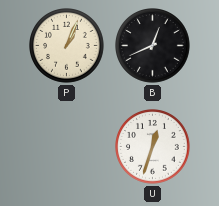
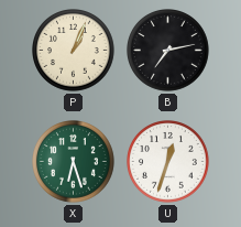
B: 12:41 -> 7:13
X: none -> 6:27
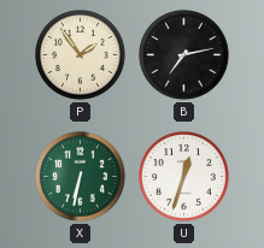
P: 1:04 -> 1:54
X: 6:27 -> 6:32
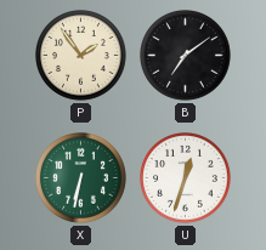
B: 7:13 -> 7:09
